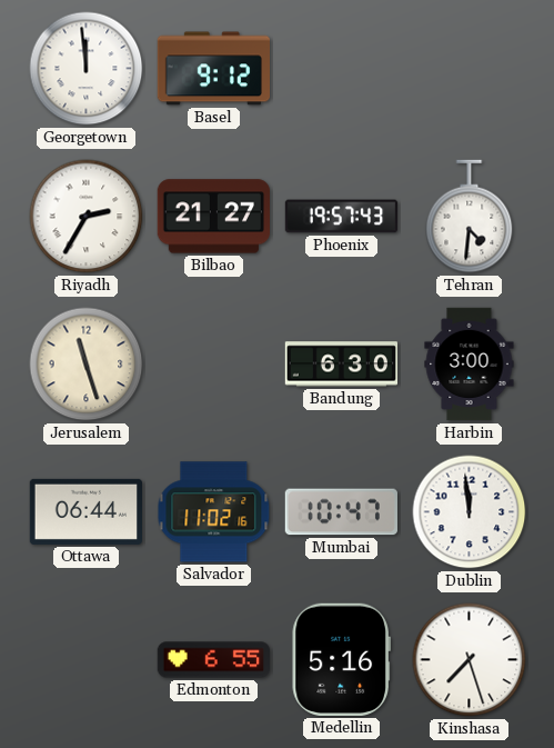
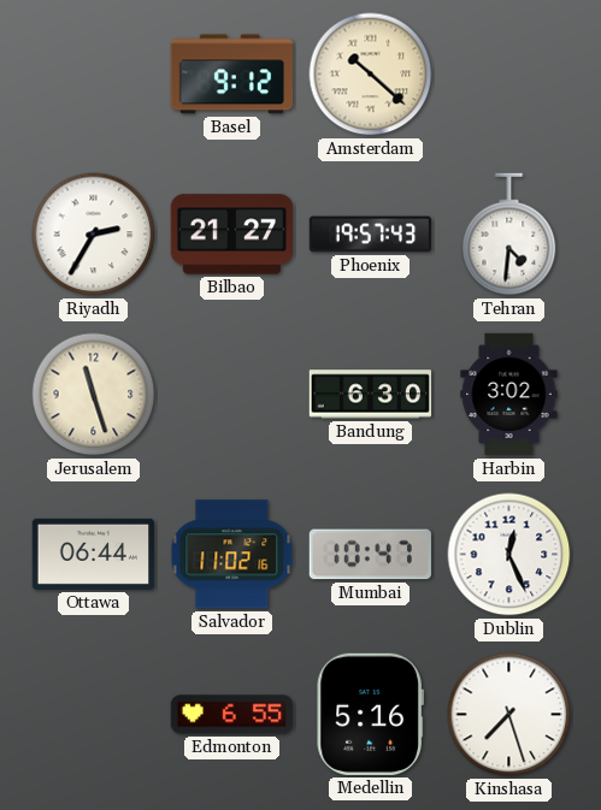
Georgetown: 11:59 -> none
Amsterdam: none -> 10:22
Harbin: 3:00 -> 3:02
Dublin: 11:59 -> 12:26
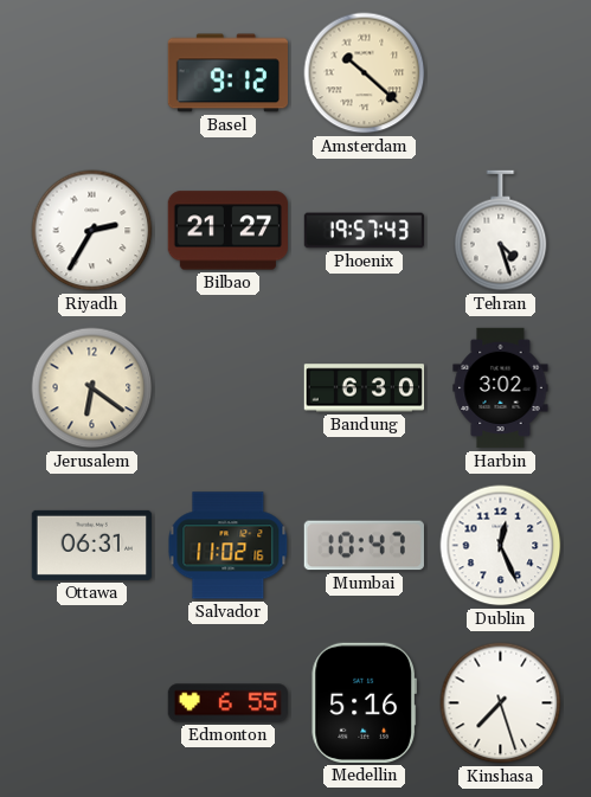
Tehran: 4:31 -> 4:27
Jerusalem: 11:27 -> 6:21
Ottawa: 06:44 -> 06:31
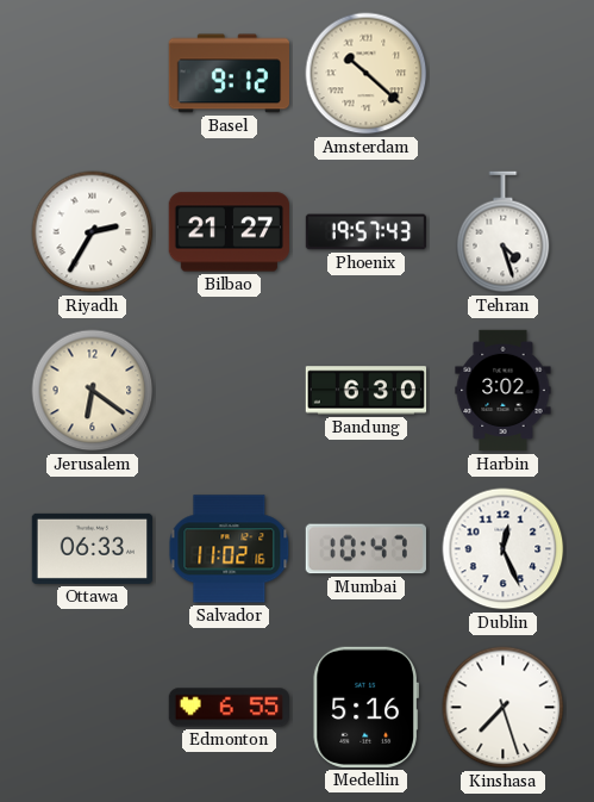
Ottawa: 06:31 -> 06:33
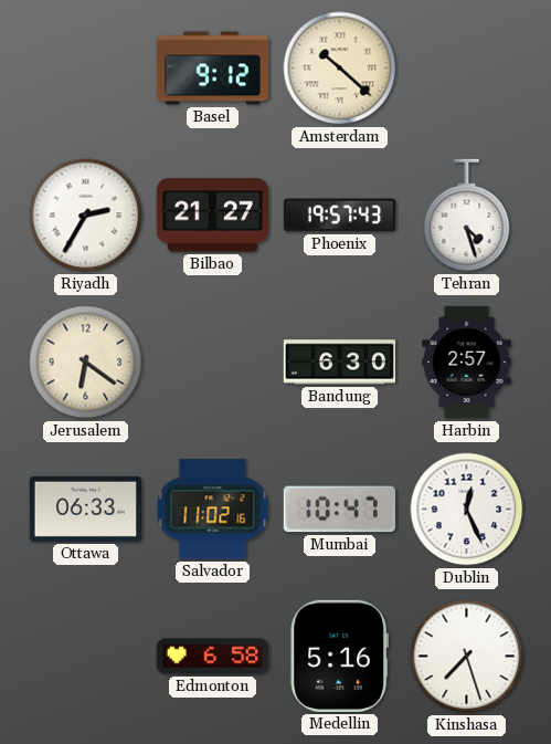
Harbin: 3:02 -> 2:57
Edmonton: 6:55 -> 6:58
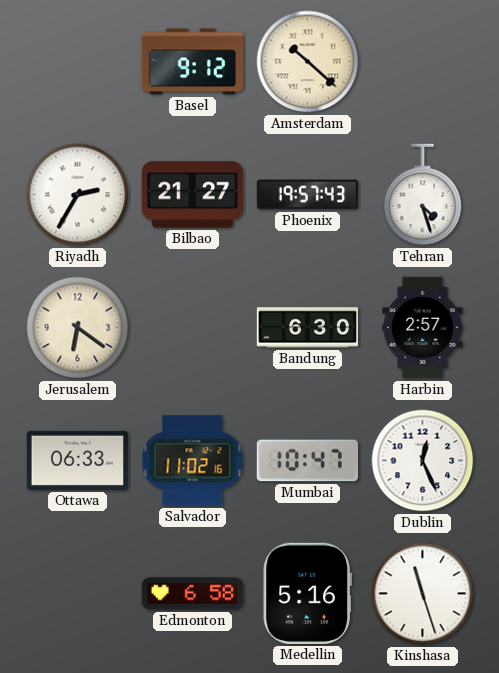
Kinshasa: 7:27 -> 11:27
